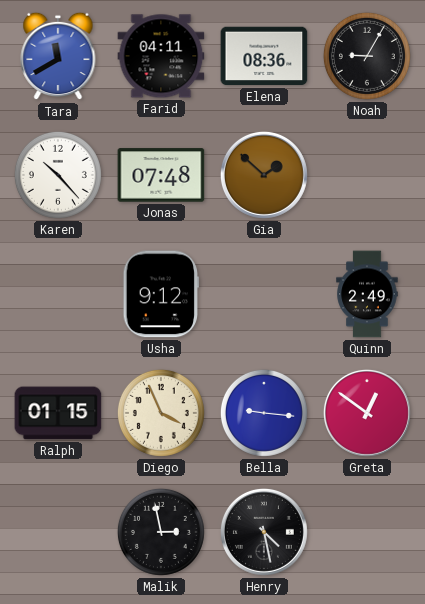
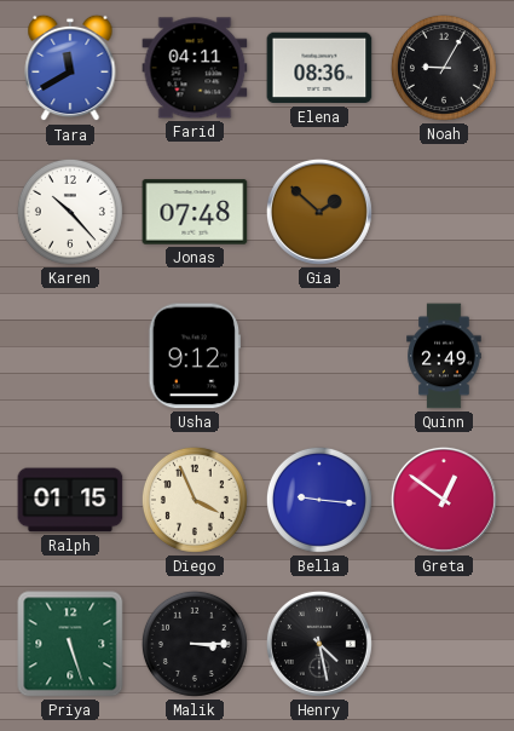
Priya: none -> 5:27
Malik: 2:58 -> 3:15
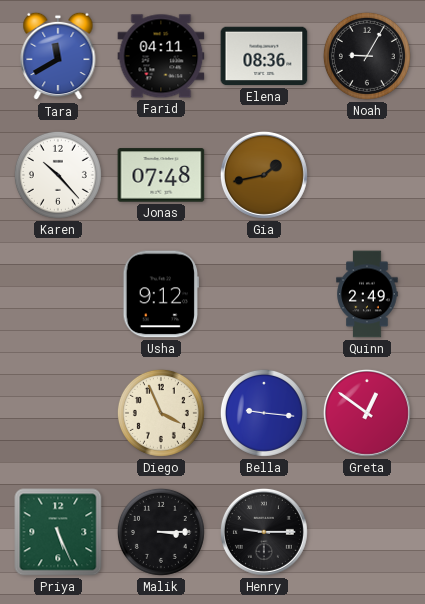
Gia: 1:52 -> 1:43
Ralph: 01:15 -> none
Priya: 5:27 -> 5:26
Henry: 4:28 -> 9:15
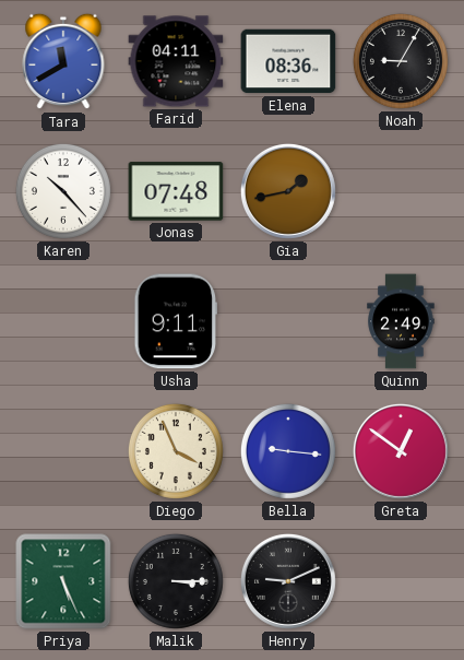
Usha: 9:12 -> 9:11
Henry: 9:15 -> 9:11
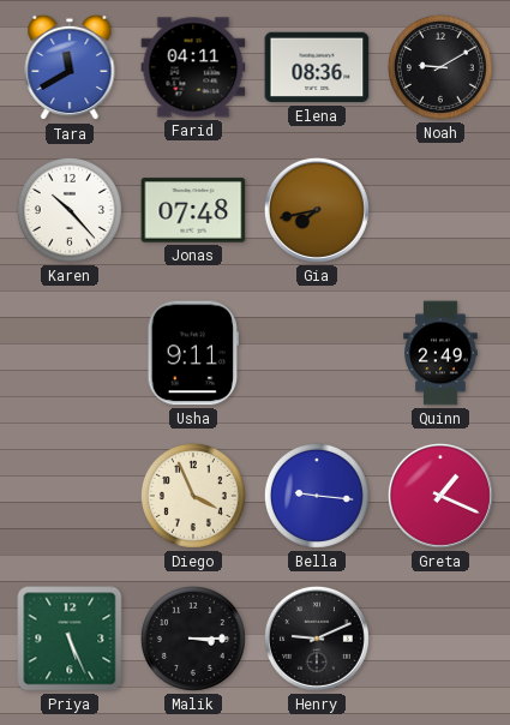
Noah: 9:05 -> 9:10
Gia: 1:43 -> 7:43
Greta: 12:51 -> 1:19
